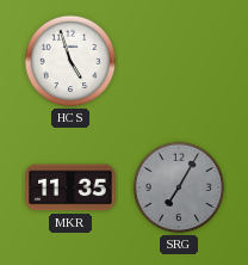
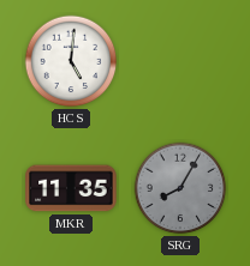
HCS: 4:57 -> 5:01
SRG: 7:05 -> 8:05
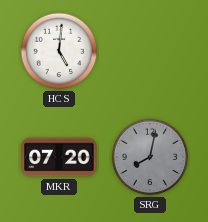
MKR: 11:35 -> 07:20
SRG: 8:05 -> 8:02
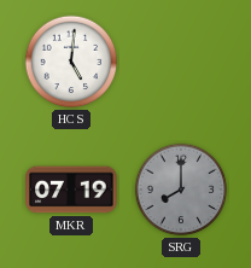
MKR: 07:20 -> 07:19
SRG: 8:02 -> 8:00
